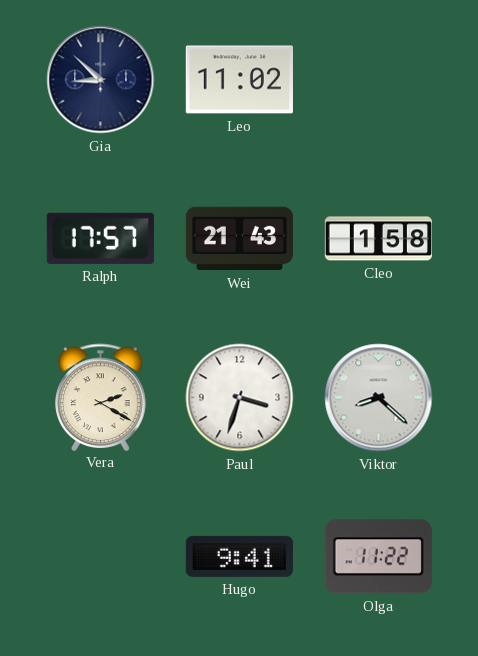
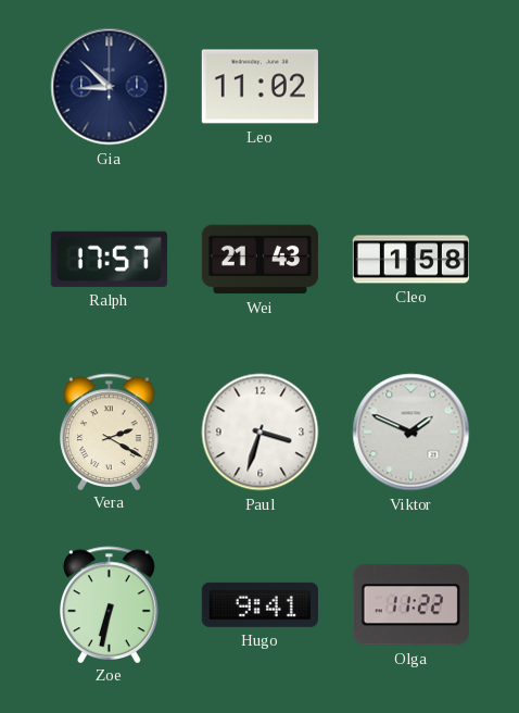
Viktor: 8:22 -> 1:49
Zoe: none -> 6:32
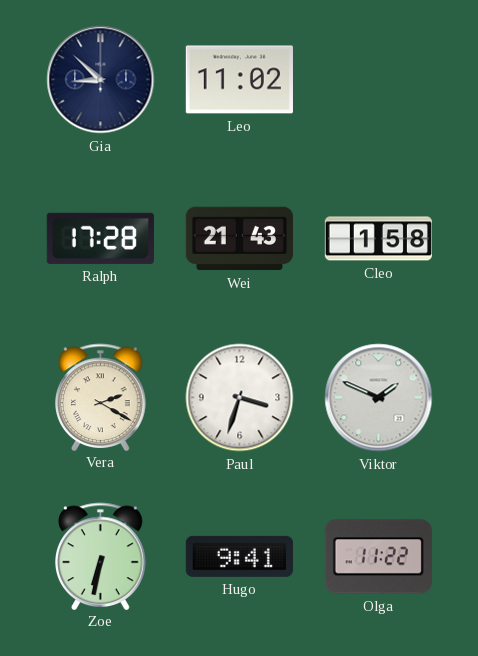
Ralph: 17:57 -> 17:28
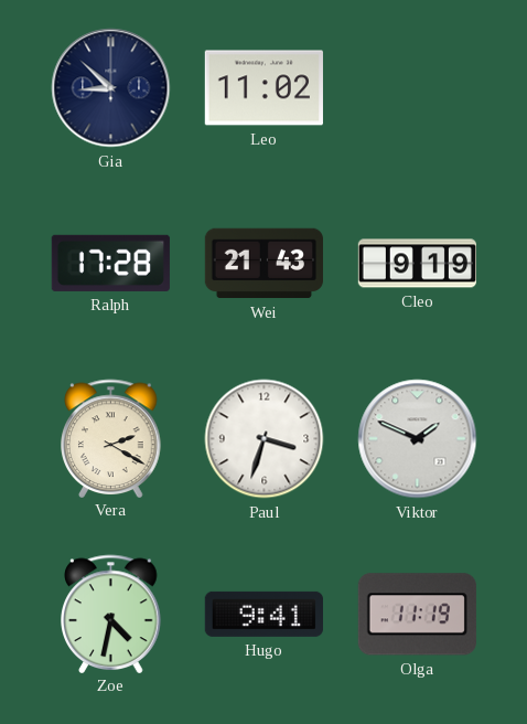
Cleo: 1:58 -> 9:19
Zoe: 6:32 -> 4:32
Olga: 11:22 -> 11:19
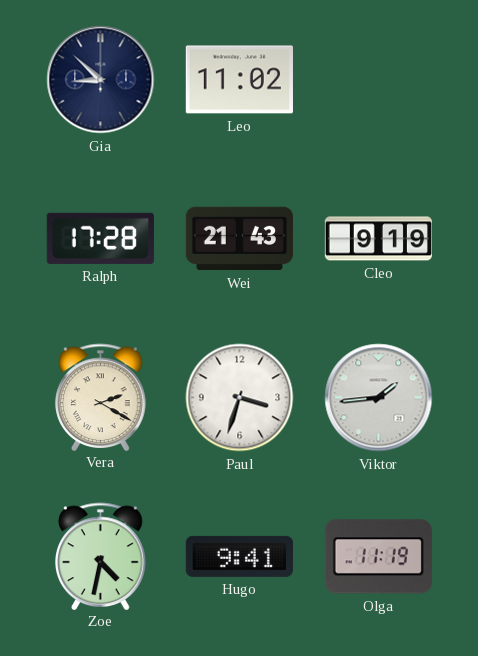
Viktor: 1:49 -> 1:44
